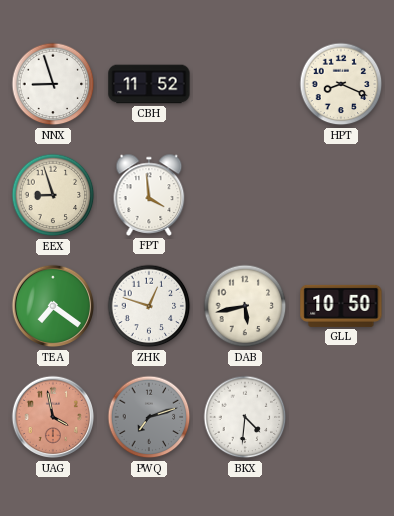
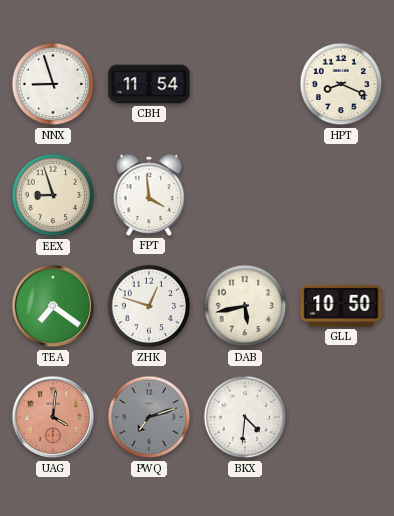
CBH: 11:52 -> 11:54
UAG: 3:58 -> 4:01
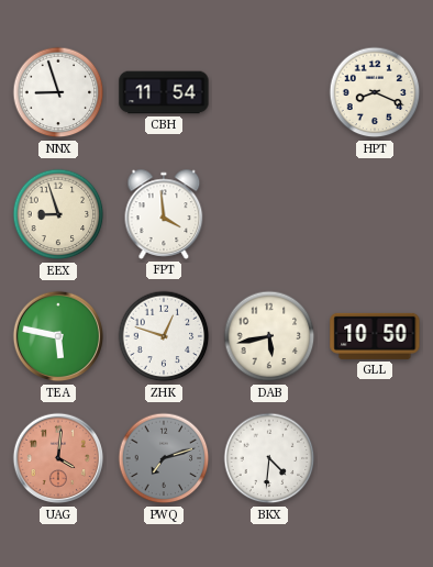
TEA: 7:21 -> 5:47
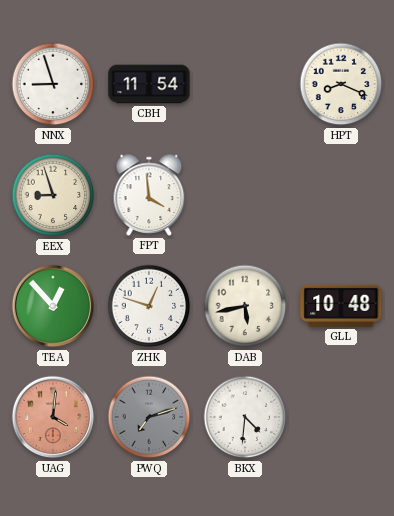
TEA: 5:47 -> 12:53
GLL: 10:50 -> 10:48
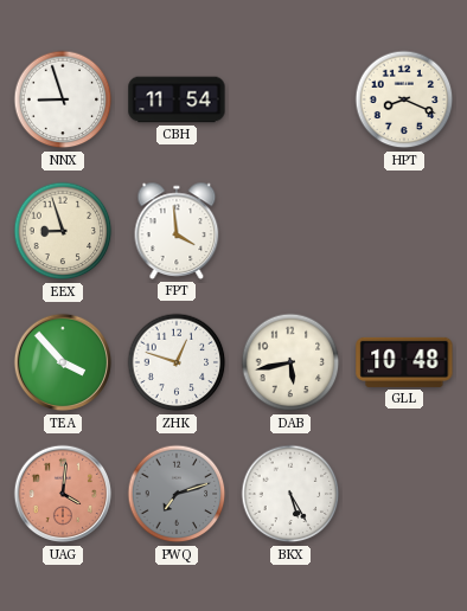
TEA: 12:53 -> 3:53
BKX: 4:31 -> 5:25
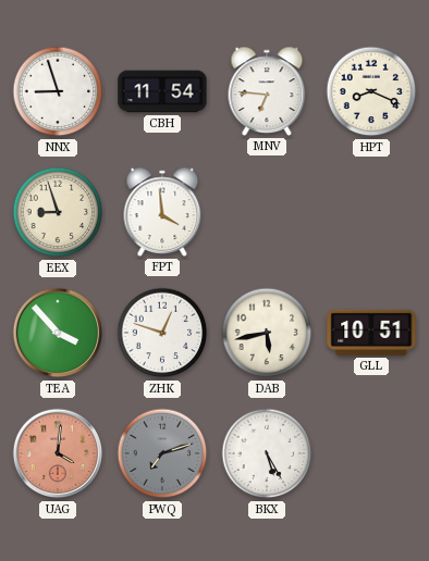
MNV: none -> 6:46
GLL: 10:48 -> 10:51
